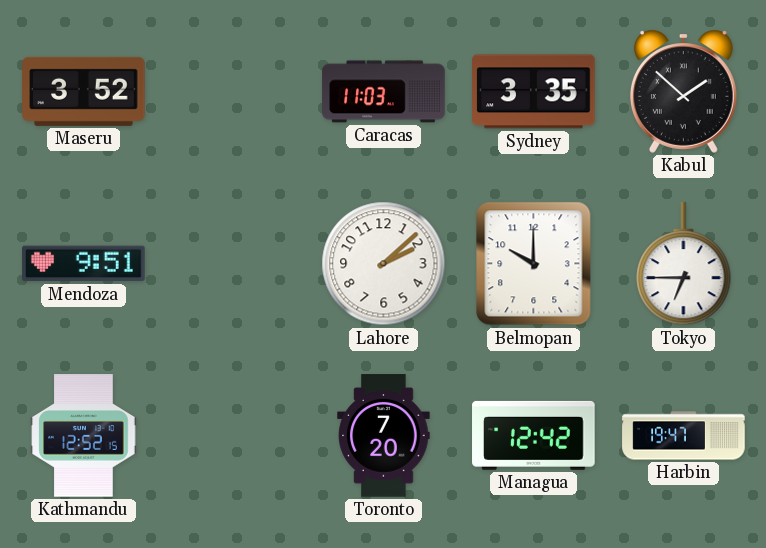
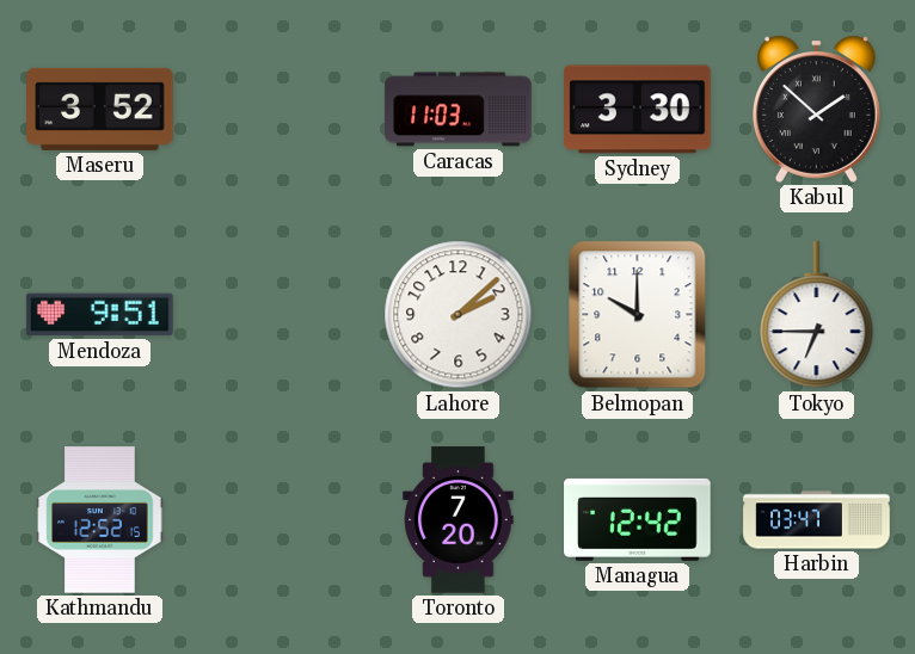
Sydney: 3:35 -> 3:30
Harbin: 19:47 -> 03:47
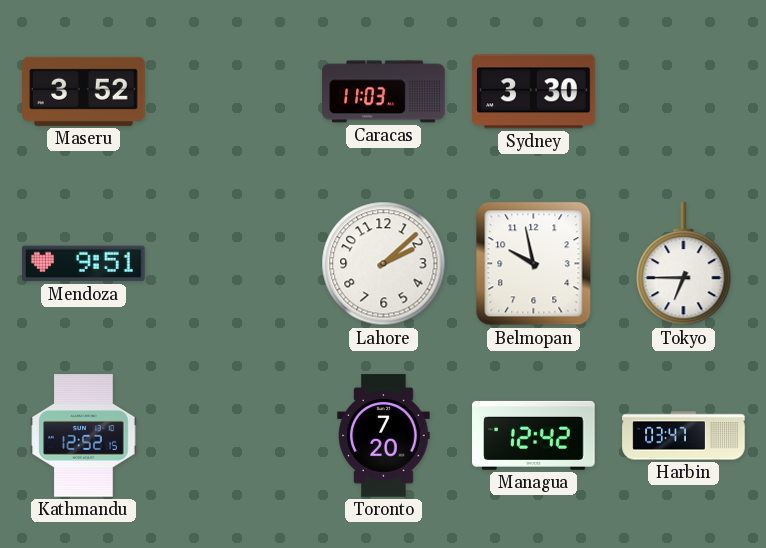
Kabul: 1:52 -> none
Belmopan: 10:00 -> 9:58
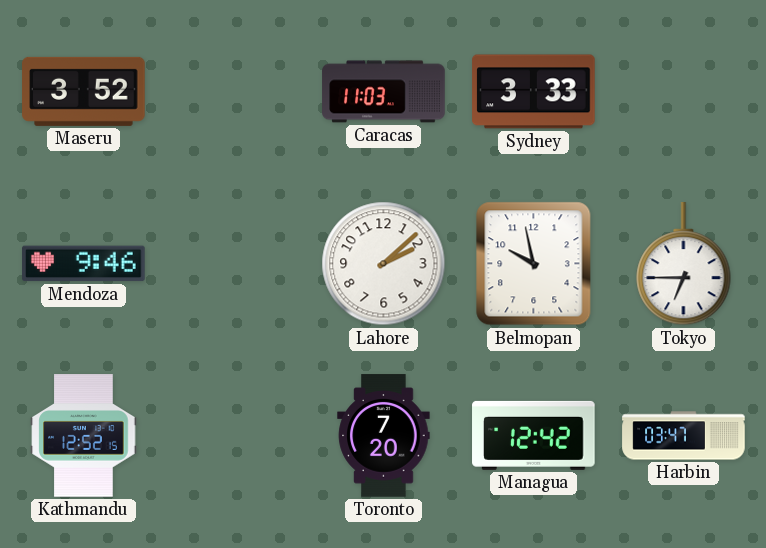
Sydney: 3:30 -> 3:33
Mendoza: 9:51 -> 9:46
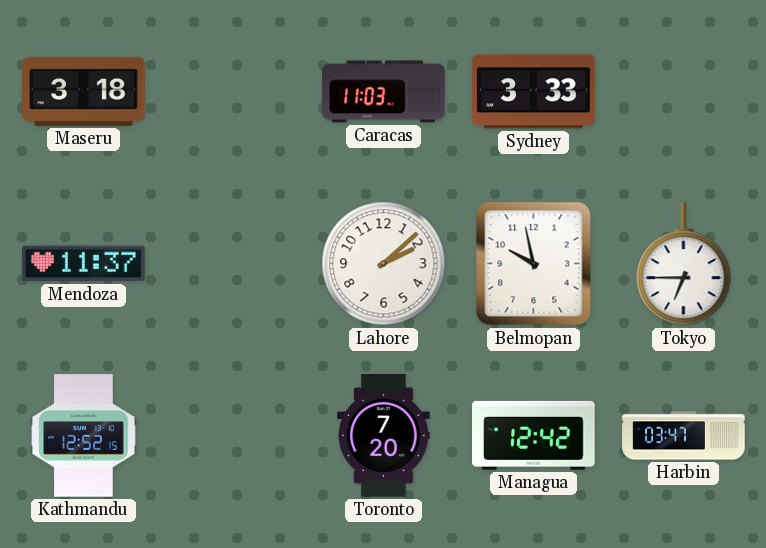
Maseru: 3:52 -> 3:18
Mendoza: 9:46 -> 11:37
